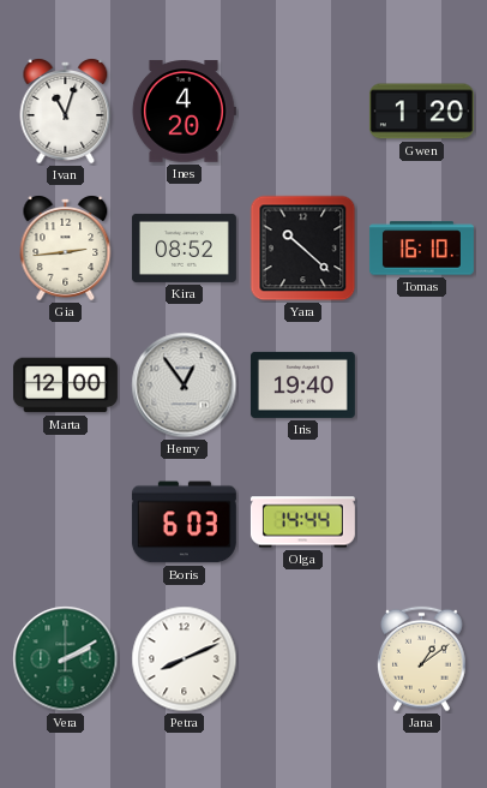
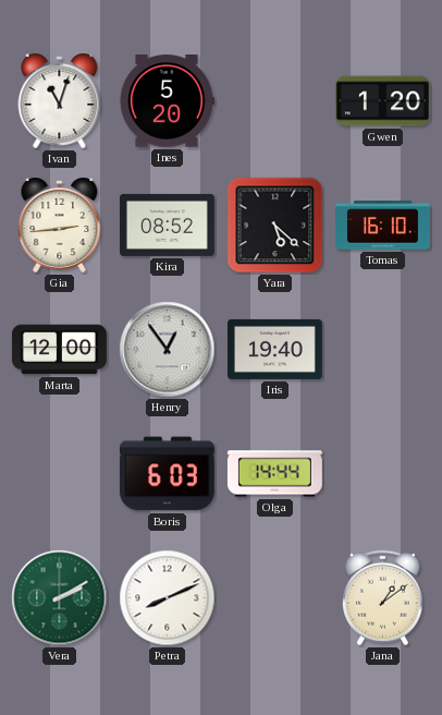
Ines: 4:20 -> 5:20
Yara: 10:22 -> 5:22
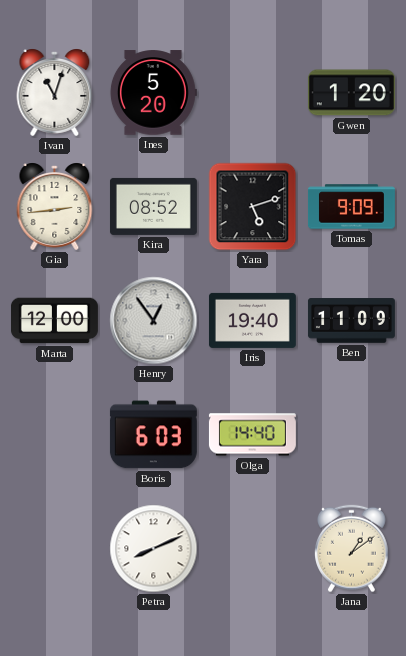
Yara: 5:22 -> 5:12
Tomas: 16:10 -> 9:09
Ben: none -> 11:09
Olga: 14:44 -> 14:40
Vera: 2:10 -> none
